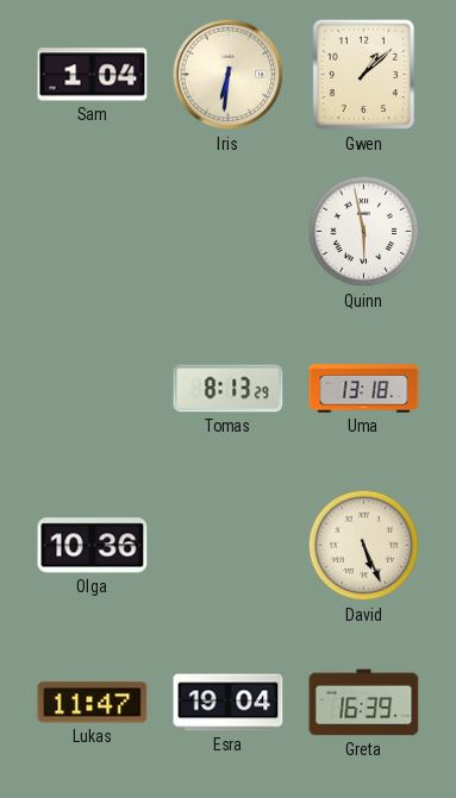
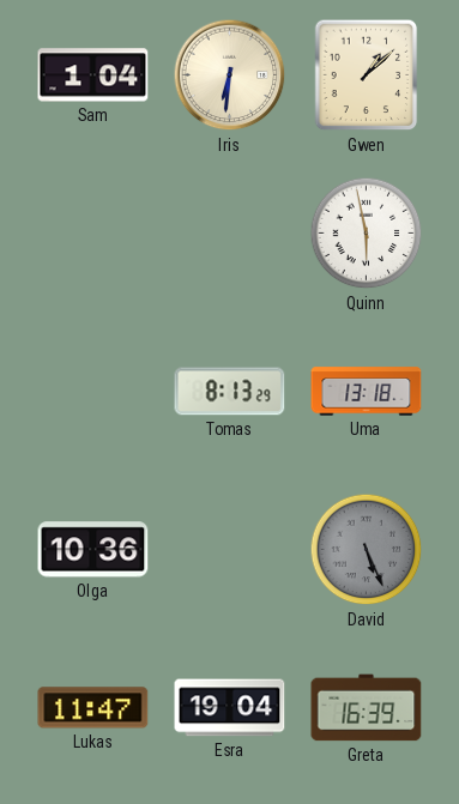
David dial: cream -> grey
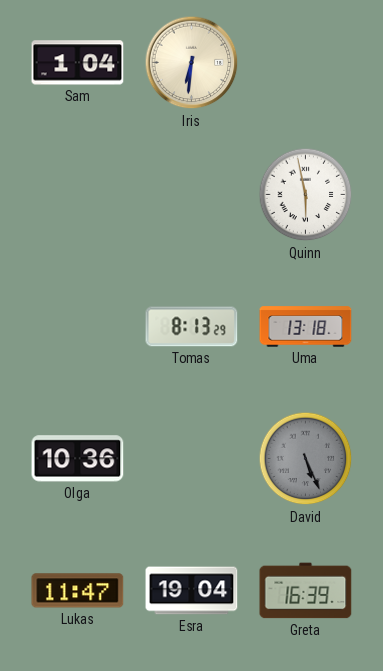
Gwen: 1:08 -> none
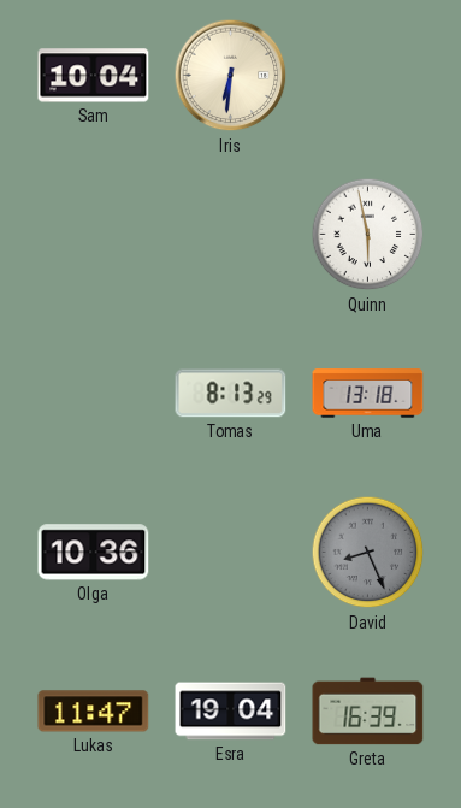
Sam: 1:04 -> 10:04
David: 5:26 -> 8:26
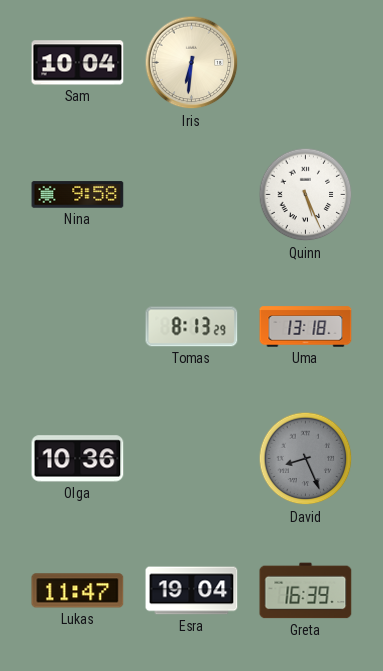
Nina: none -> 9:58
Quinn: 5:58 -> 5:26
